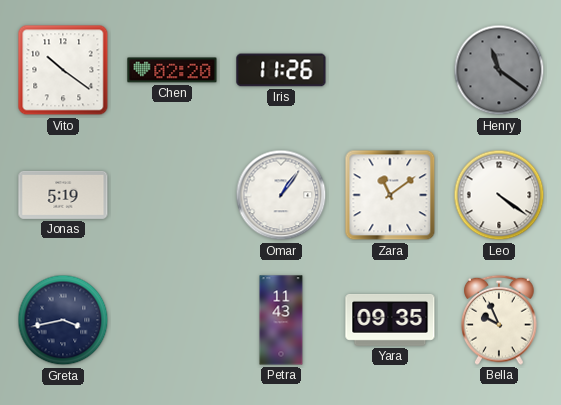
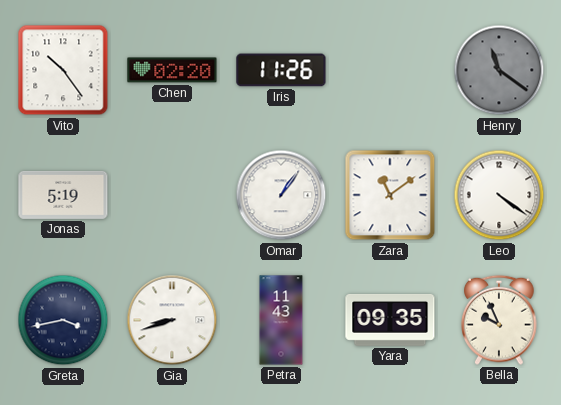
Vito: 10:21 -> 10:24
Gia: none -> 8:42
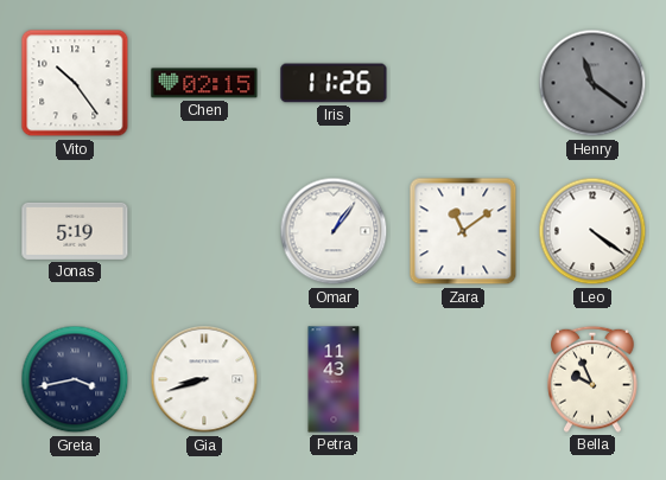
Chen: 02:20 -> 02:15
Yara: 09:35 -> none
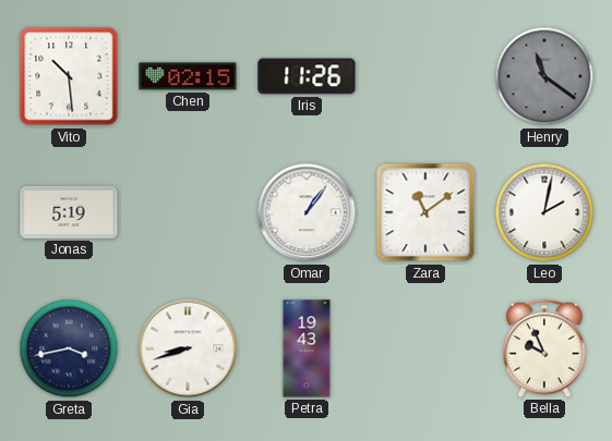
Vito: 10:24 -> 10:29
Leo: 4:21 -> 2:02
Petra: 11:43 -> 19:43
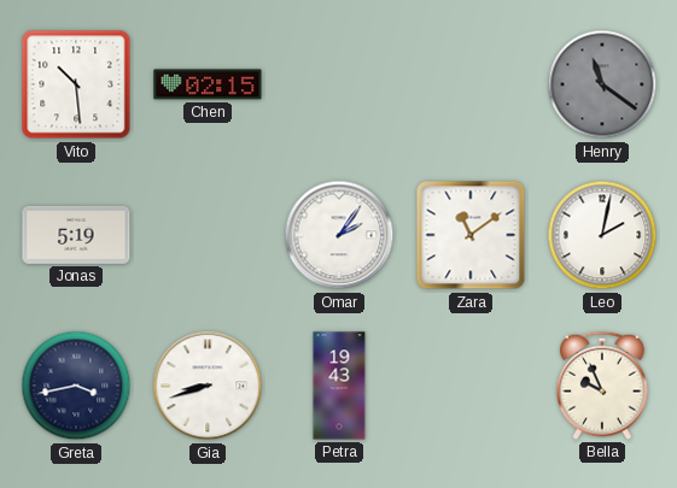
Iris: 11:26 -> none
Omar: 1:06 -> 2:06
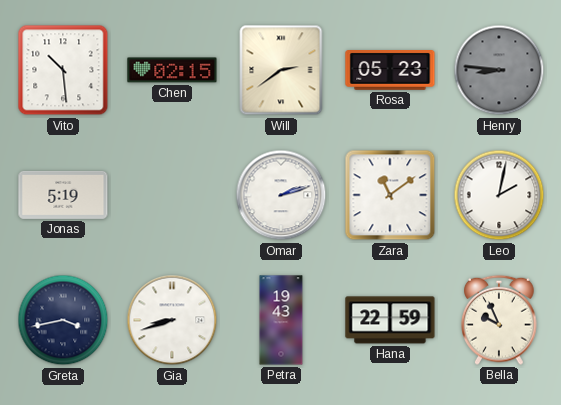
Will: none -> 2:39
Rosa: none -> 05:23
Henry: 11:21 -> 8:46
Omar: 2:06 -> 2:12
Hana: none -> 22:59
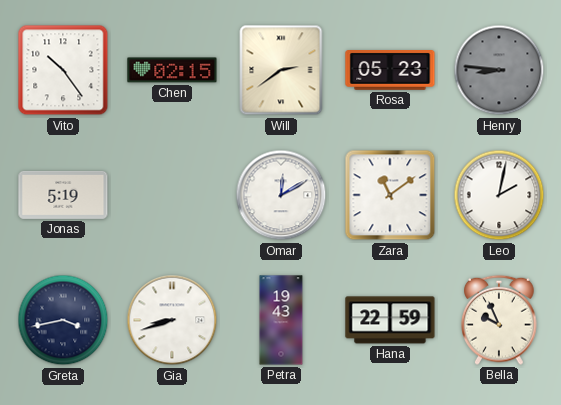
Vito: 10:29 -> 10:24
Omar: 2:12 -> 12:10
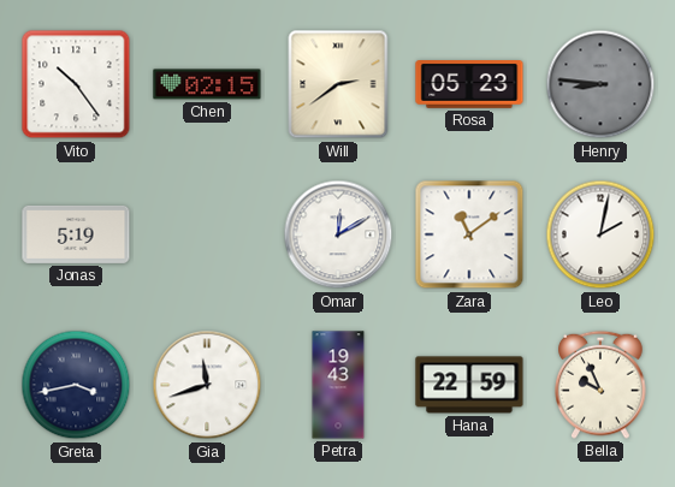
Gia: 8:42 -> 11:42
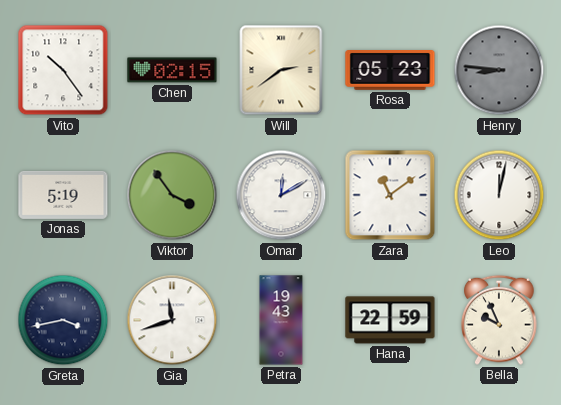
Viktor: none -> 3:54
Leo: 2:02 -> 12:02
